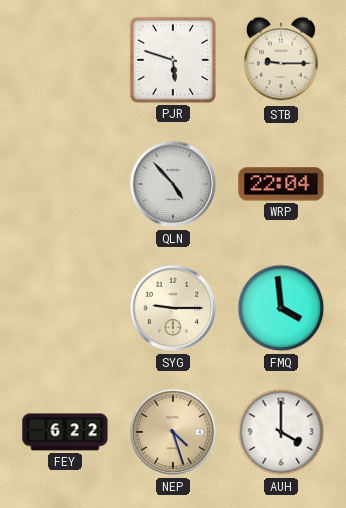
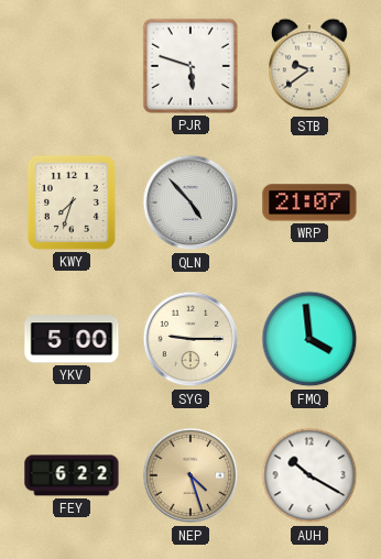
STB: 9:15 -> 9:39
KWY: none -> 7:33
WRP: 22:04 -> 21:07
YKV: none -> 5:00
AUH: 4:00 -> 10:20
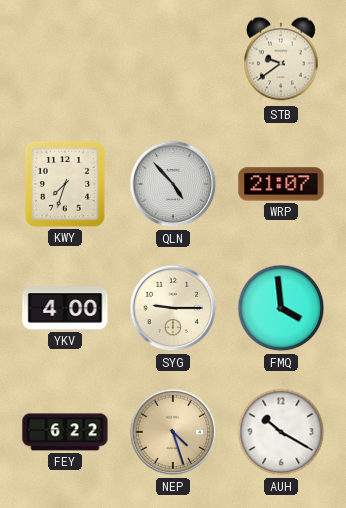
PJR: 5:48 -> none
YKV: 5:00 -> 4:00
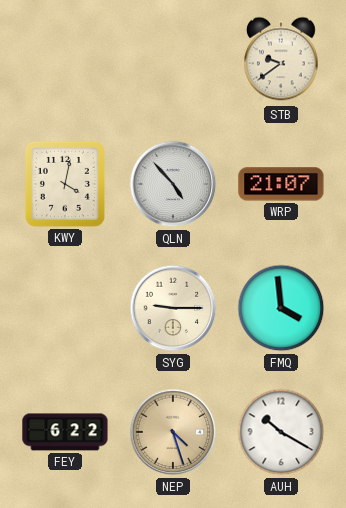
KWY: 7:33 -> 4:02
YKV: 4:00 -> none
